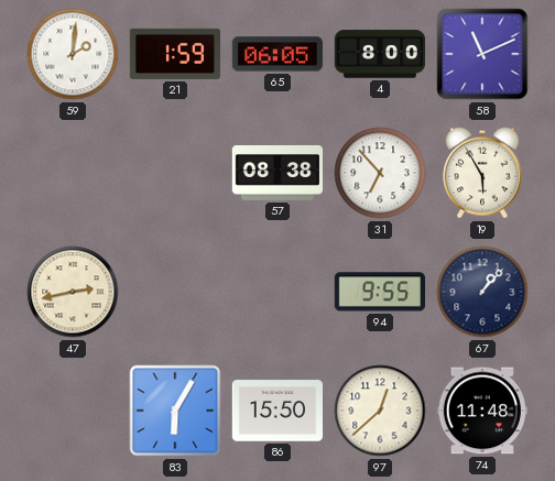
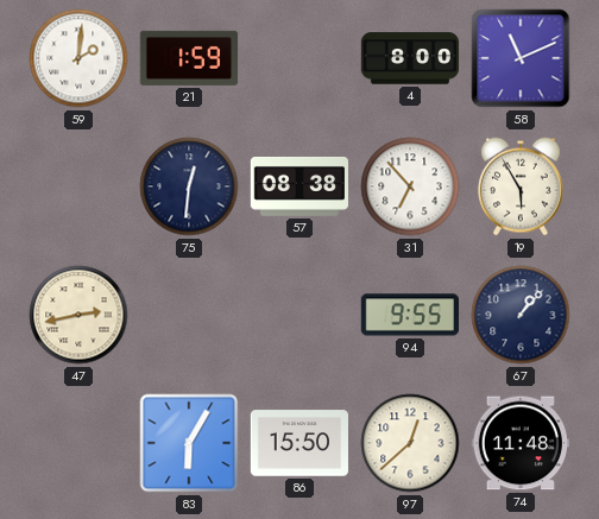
65: 06:05 -> none
75: none -> 12:31
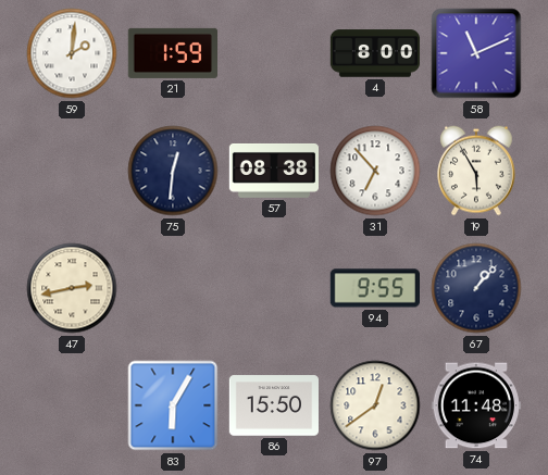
97: 12:38 -> 12:39
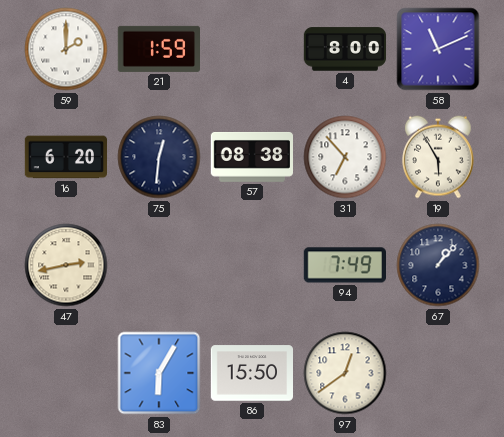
59: 2:01 -> 2:00
16: none -> 6:20
94: 9:55 -> 7:49
74: 11:48 -> none
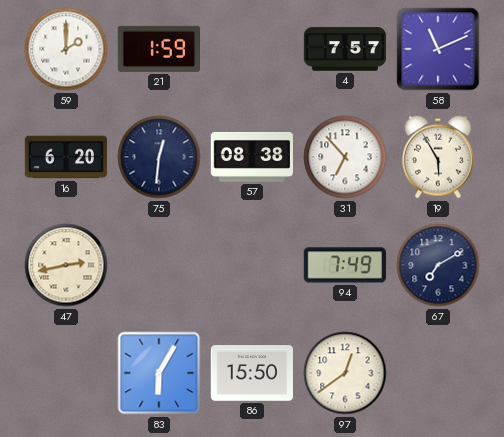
4: 8:00 -> 7:57
67: 1:07 -> 7:10
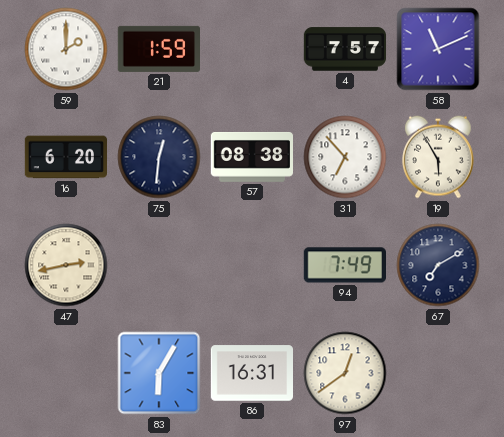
86: 15:50 -> 16:31
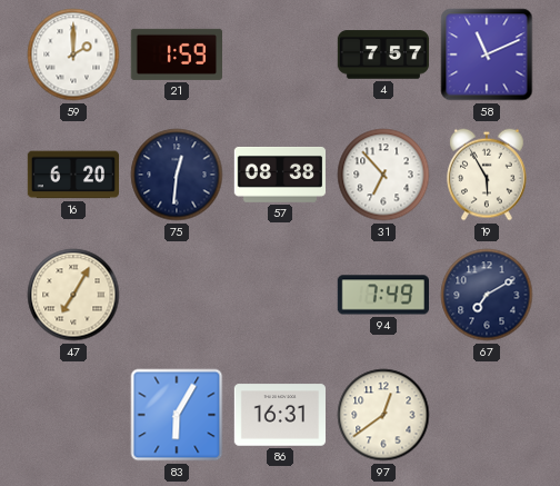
47: 2:43 -> 7:05
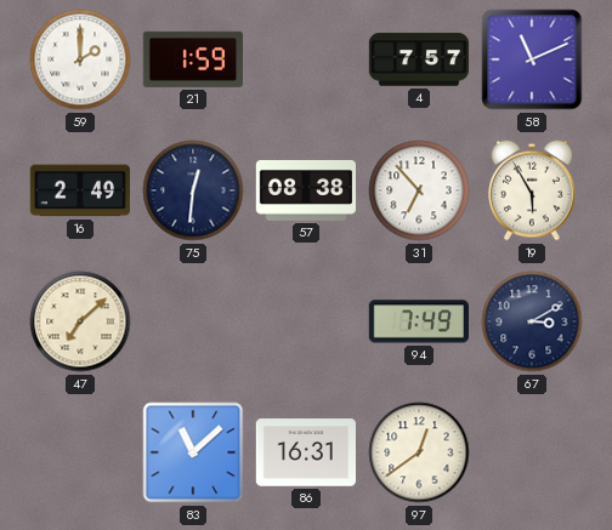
16: 6:20 -> 2:49
47: 7:05 -> 7:08
67: 7:10 -> 3:10
83: 6:05 -> 11:08
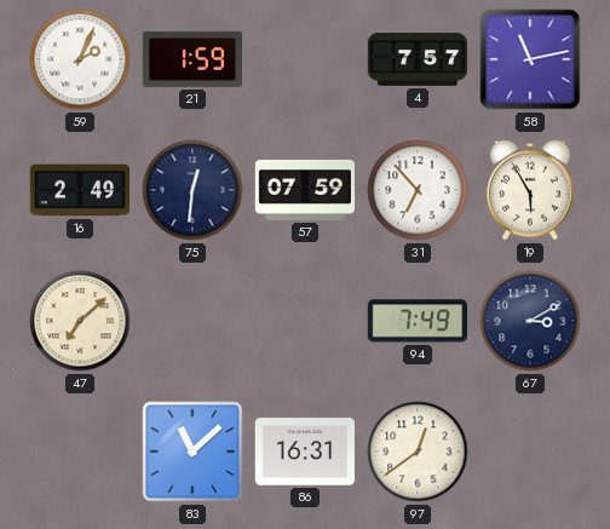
59: 2:00 -> 2:04
58: 11:11 -> 11:13
57: 08:38 -> 07:59
